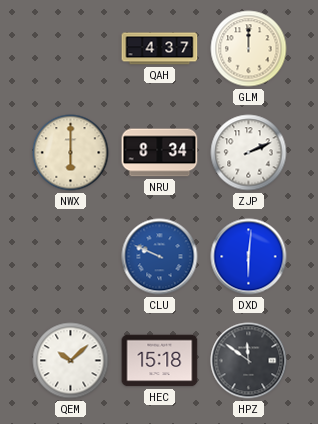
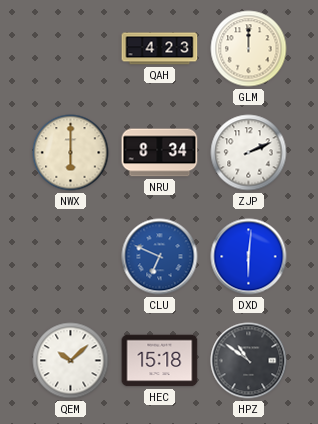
QAH: 4:37 -> 4:23
CLU: 9:49 -> 6:49
HPZ: 11:51 -> 10:51
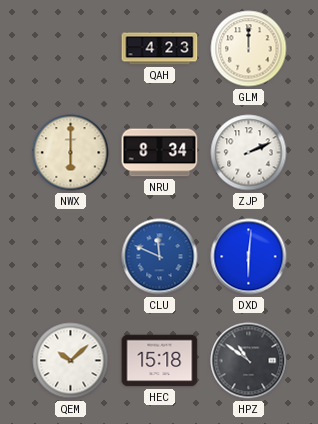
CLU: 6:49 -> 11:49
